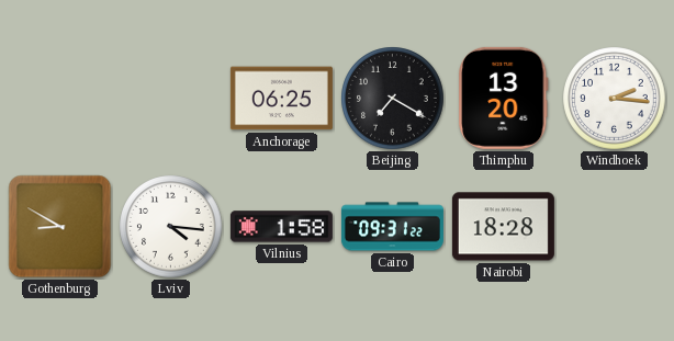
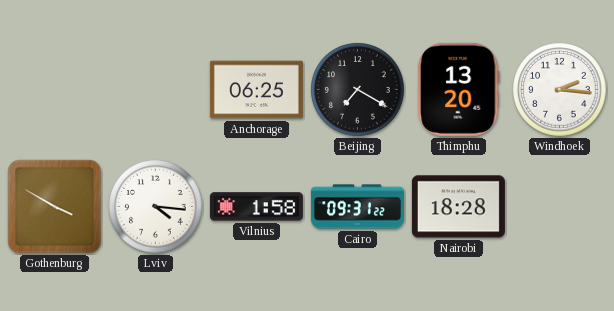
Gothenburg: 8:50 -> 3:50
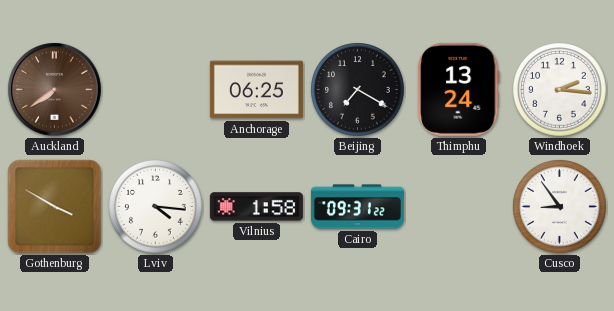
Auckland: none -> 7:39
Thimphu: 13:20 -> 13:24
Nairobi: 18:28 -> none
Cusco: none -> 8:54
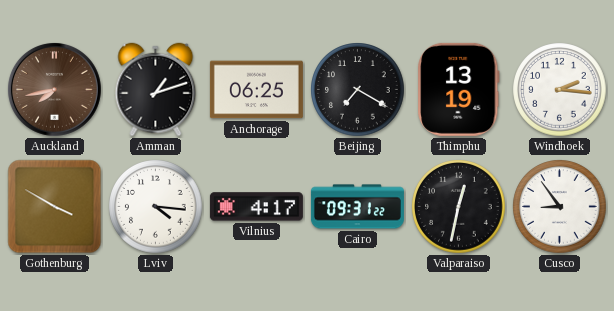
Auckland: 7:39 -> 7:43
Amman: none -> 1:12
Thimphu: 13:24 -> 13:19
Vilnius: 1:58 -> 4:17
Valparaiso: none -> 12:32
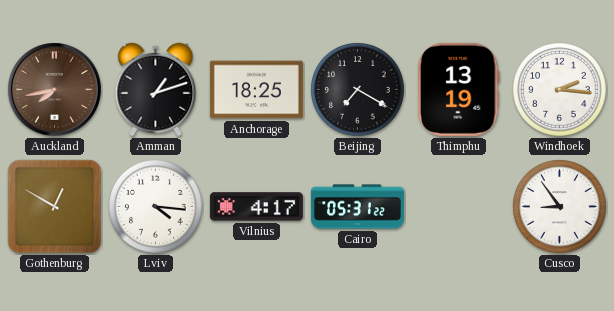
Anchorage: 06:25 -> 18:25
Gothenburg: 3:50 -> 12:50
Cairo: 09:31 -> 05:31
Valparaiso: 12:32 -> none
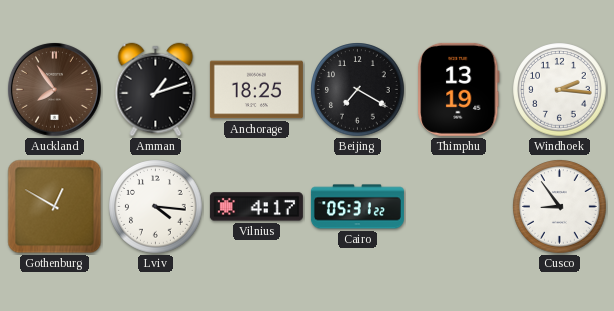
Auckland: 7:43 -> 7:54
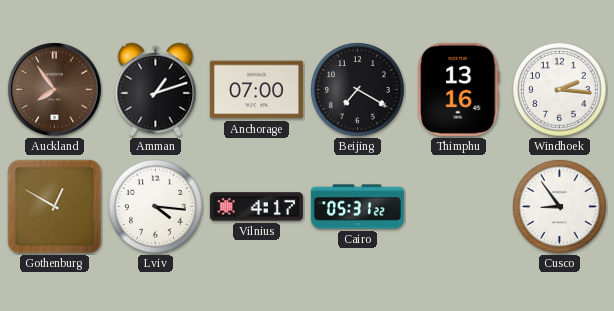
Anchorage: 18:25 -> 07:00
Thimphu: 13:19 -> 13:16
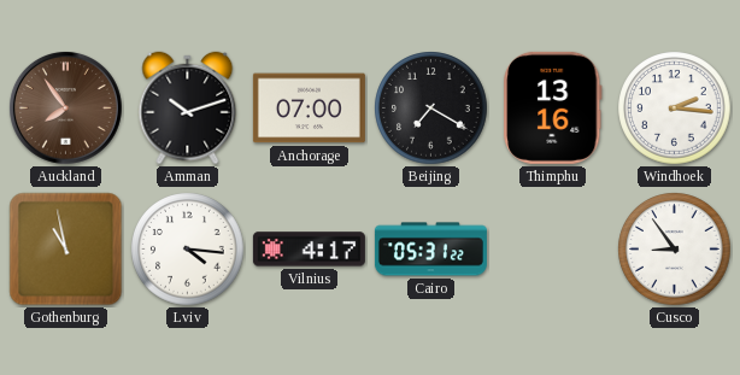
Amman: 1:12 -> 10:12
Gothenburg: 12:50 -> 10:58
